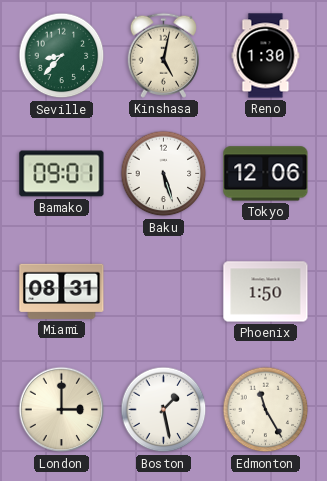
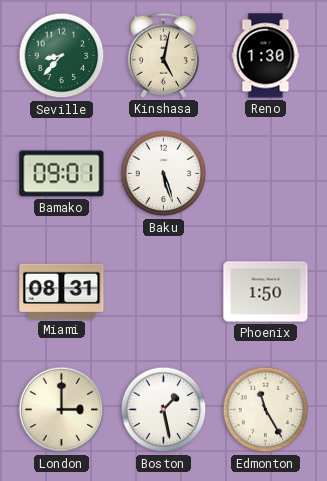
Tokyo: 12:06 -> none
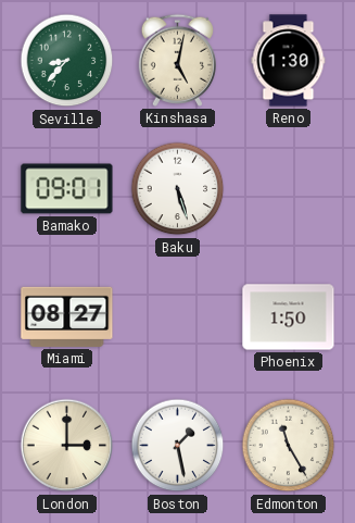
Miami: 08:31 -> 08:27
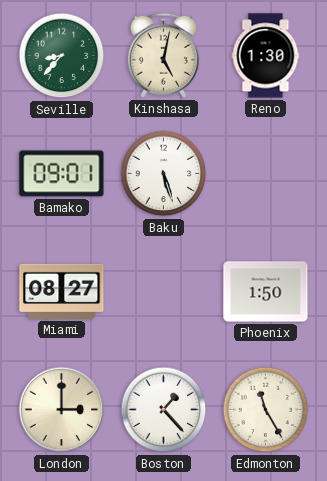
Boston: 1:28 -> 1:23
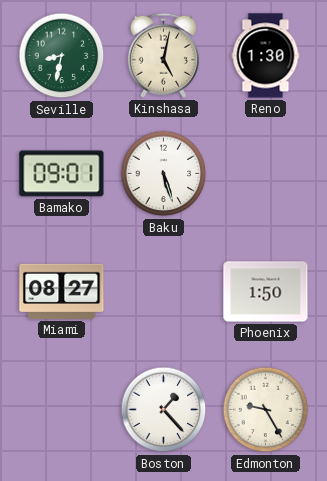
Seville: 8:37 -> 8:32
London: 3:00 -> none
Edmonton: 11:25 -> 9:25
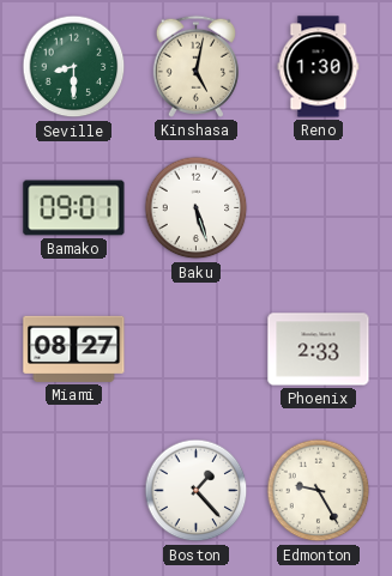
Seville: 8:32 -> 8:30
Phoenix: 1:50 -> 2:33
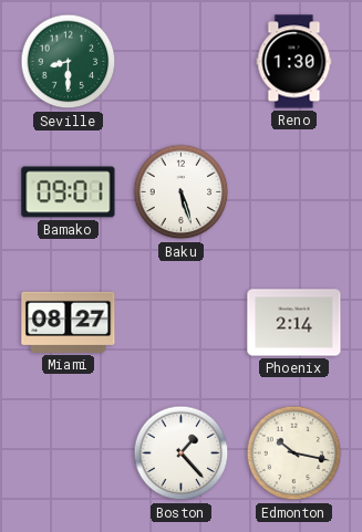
Kinshasa: 5:02 -> none
Phoenix: 2:33 -> 2:14
Edmonton: 9:25 -> 10:17
